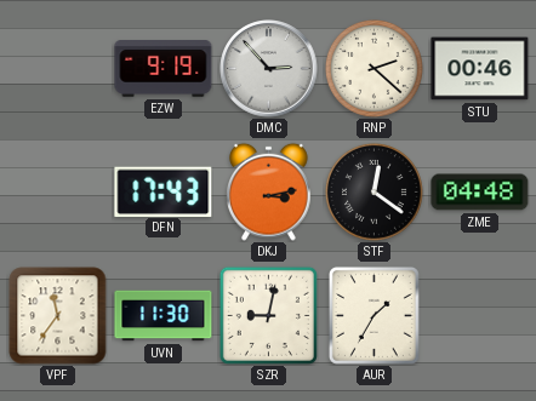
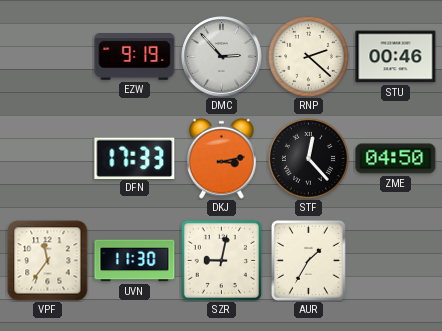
DFN: 17:43 -> 17:33
STF: 12:21 -> 12:23
ZME: 04:48 -> 04:50
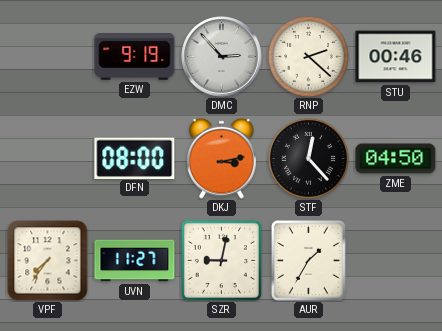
DFN: 17:33 -> 08:00
VPF: 11:36 -> 7:36
UVN: 11:30 -> 11:27
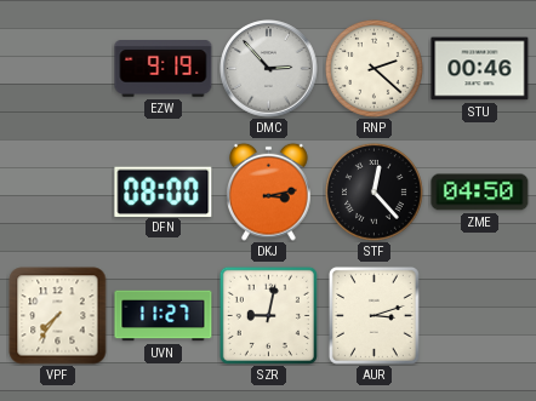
AUR: 1:35 -> 3:12
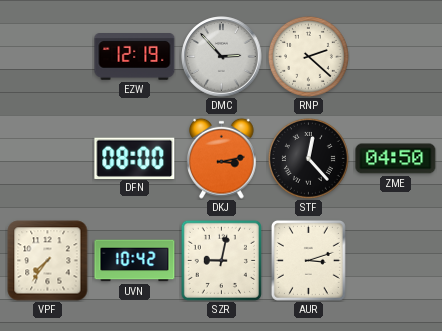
EZW: 9:19 -> 12:19
STU: 00:46 -> none
UVN: 11:27 -> 10:42
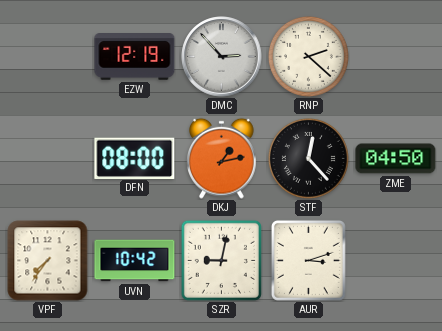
DKJ: 3:13 -> 1:13
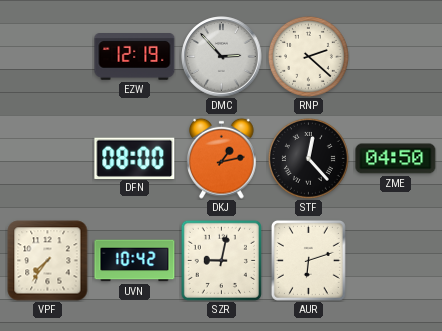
AUR: 3:12 -> 6:12
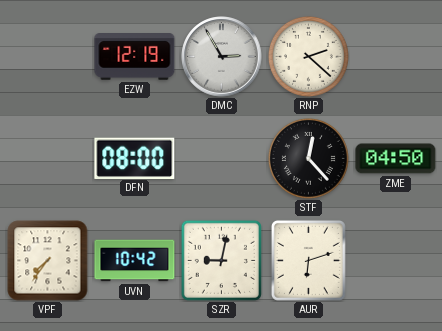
DMC: 2:53 -> 2:55
DKJ: 1:13 -> none
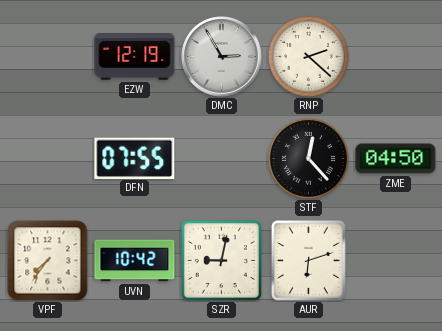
DFN: 08:00 -> 07:55
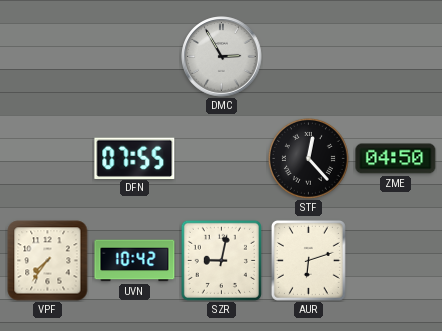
EZW: 12:19 -> none
RNP: 2:22 -> none
